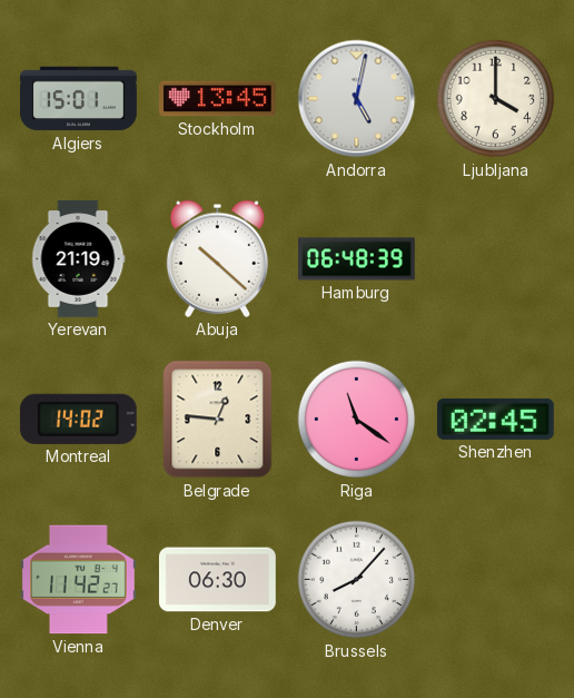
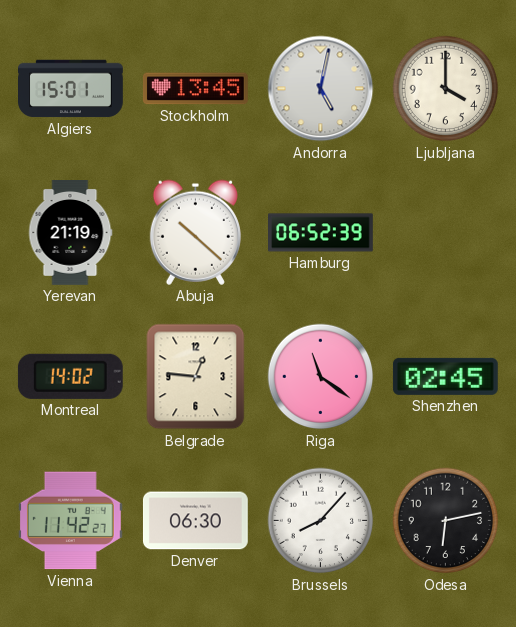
Hamburg: 06:48 -> 06:52
Odesa: none -> 6:13
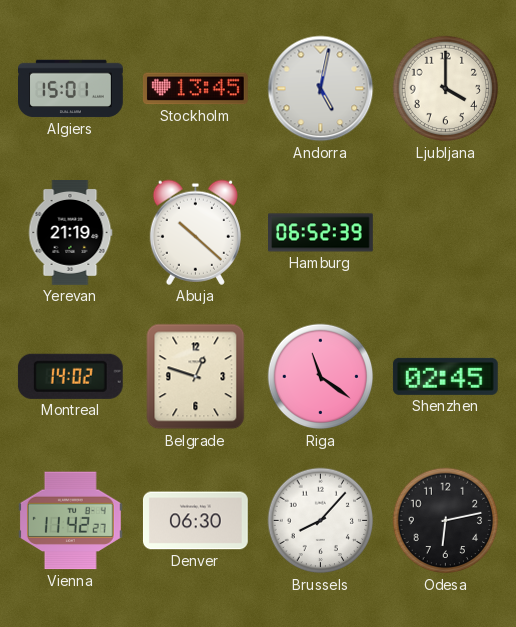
Belgrade: 12:46 -> 12:48
